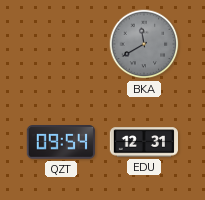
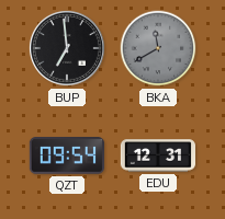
BUP: none -> 6:59
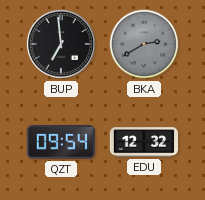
BKA: 11:40 -> 2:40
EDU: 12:31 -> 12:32
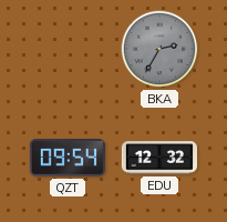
BUP: 6:59 -> none
BKA: 2:40 -> 2:35
